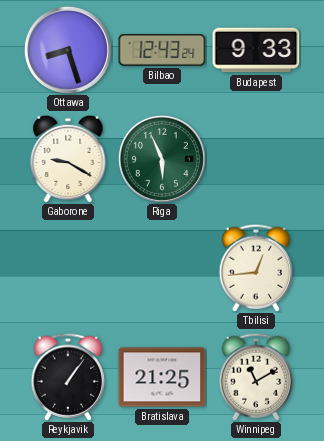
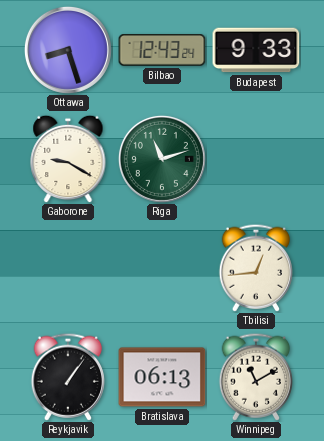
Riga: 5:56 -> 11:12
Bratislava: 21:25 -> 06:13
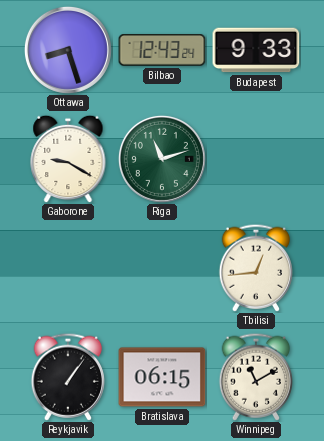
Bratislava: 06:13 -> 06:15
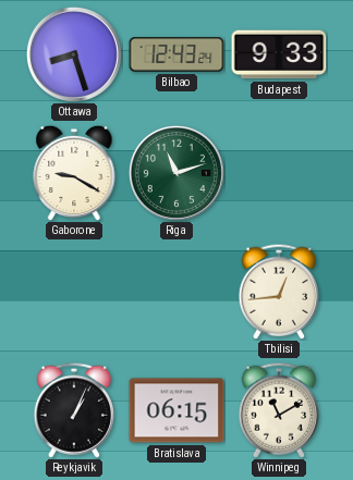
Reykjavik: 1:06 -> 1:04
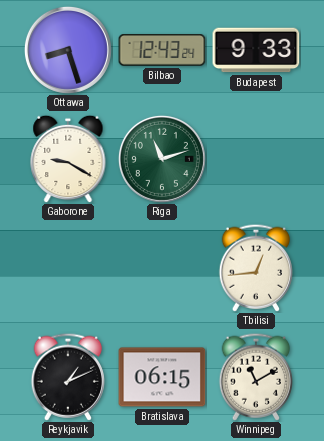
Reykjavik: 1:04 -> 1:11
